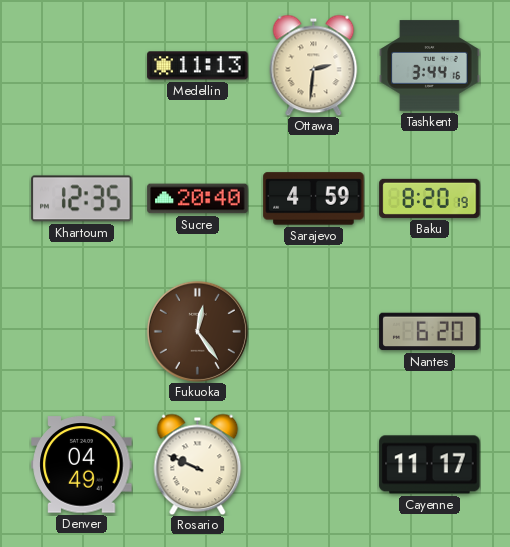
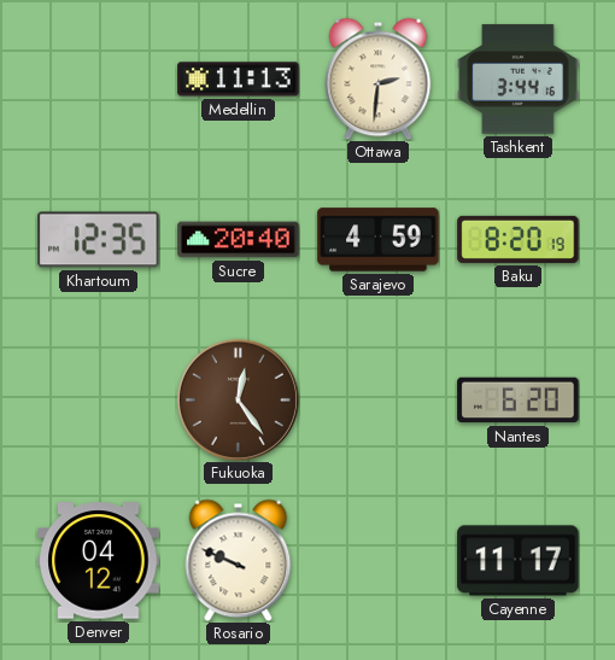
Denver: 04:49 -> 04:12
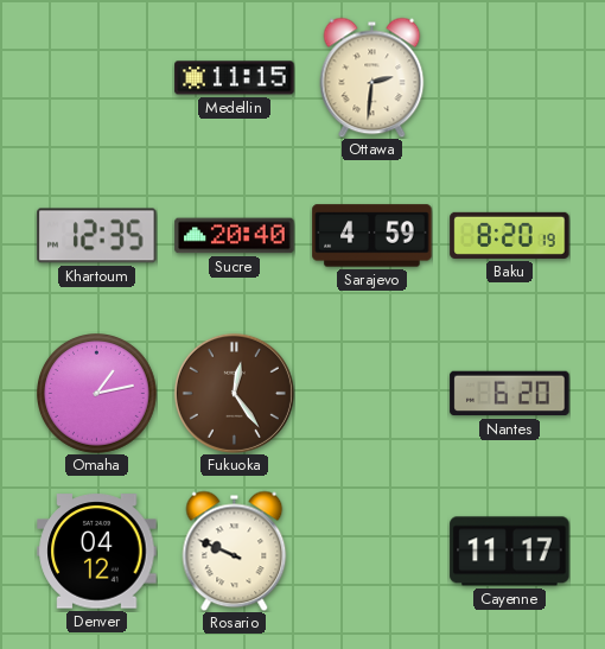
Medellin: 11:13 -> 11:15
Tashkent: 3:44 -> none
Omaha: none -> 1:13
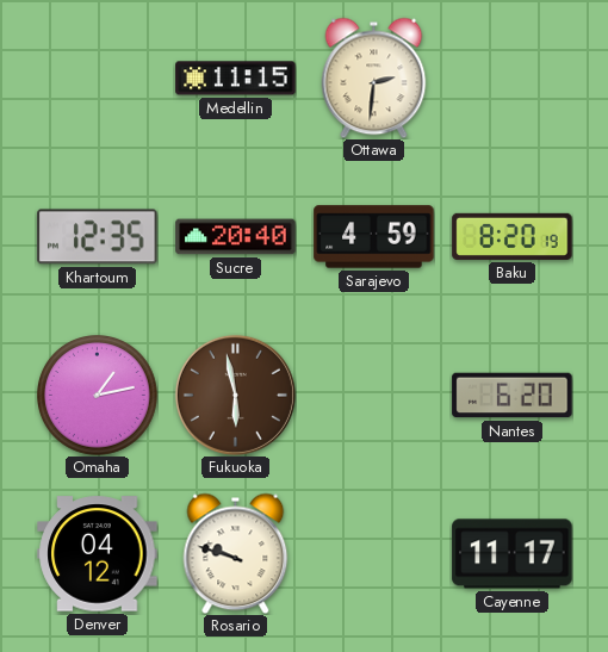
Fukuoka: 12:24 -> 5:58
Rosario: 9:49 -> 9:48
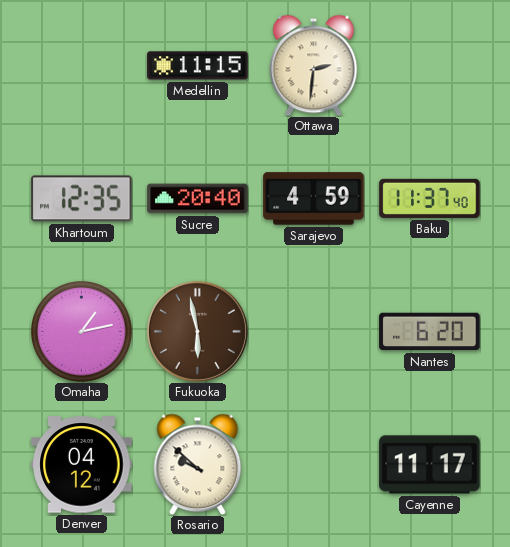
Baku: 8:20 -> 11:37
Rosario: 9:48 -> 9:52
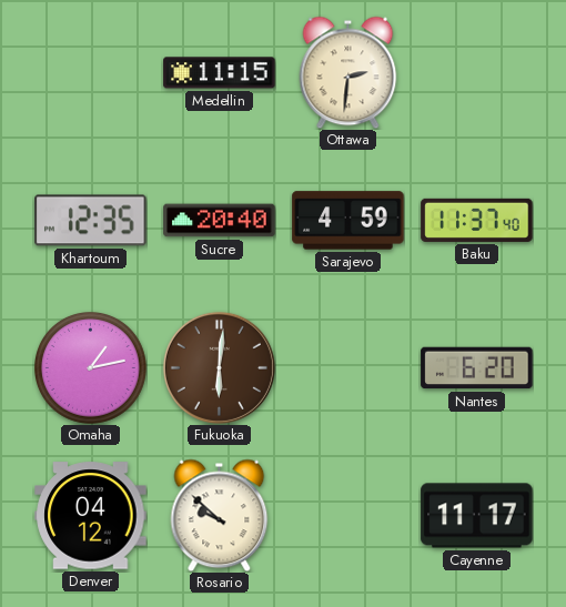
Fukuoka: 5:58 -> 6:01
